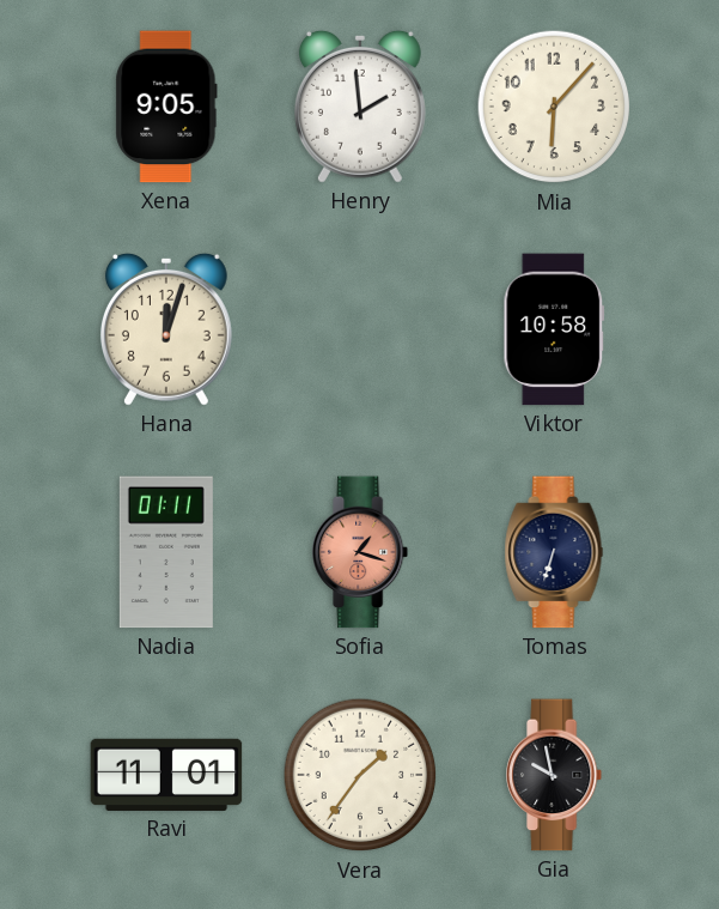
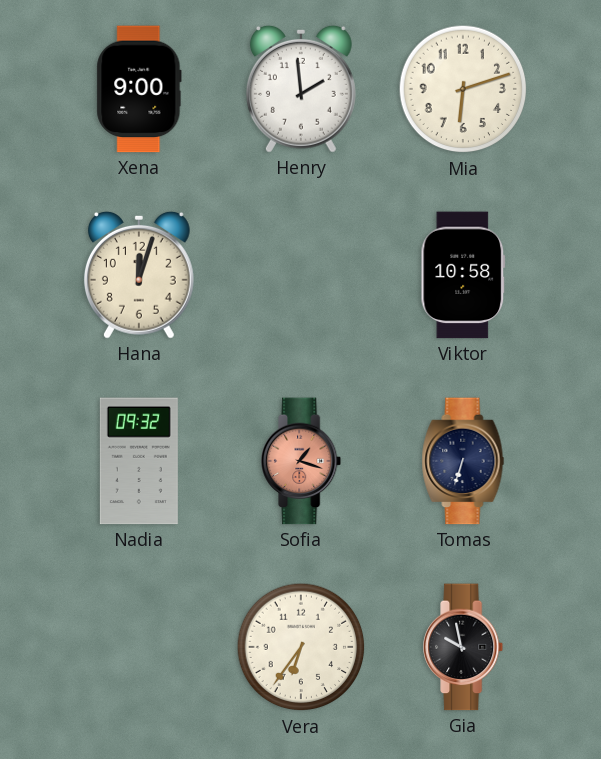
Xena: 9:05 -> 9:00
Mia: 6:07 -> 6:12
Nadia: 01:11 -> 09:32
Ravi: 11:01 -> none
Vera: 1:36 -> 6:36
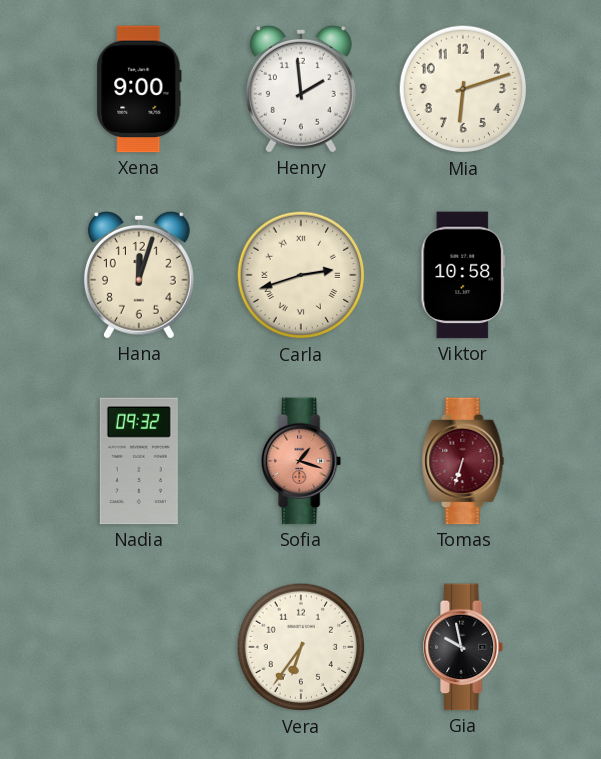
Carla: none -> 2:42
Tomas dial: navy -> burgundy
